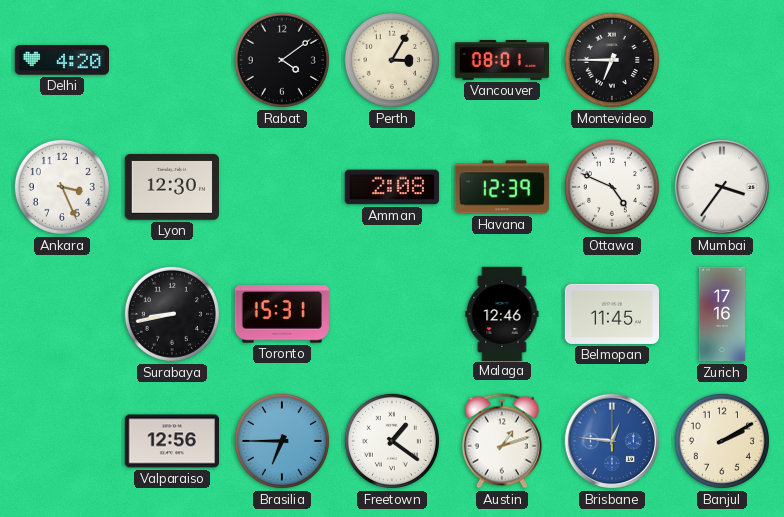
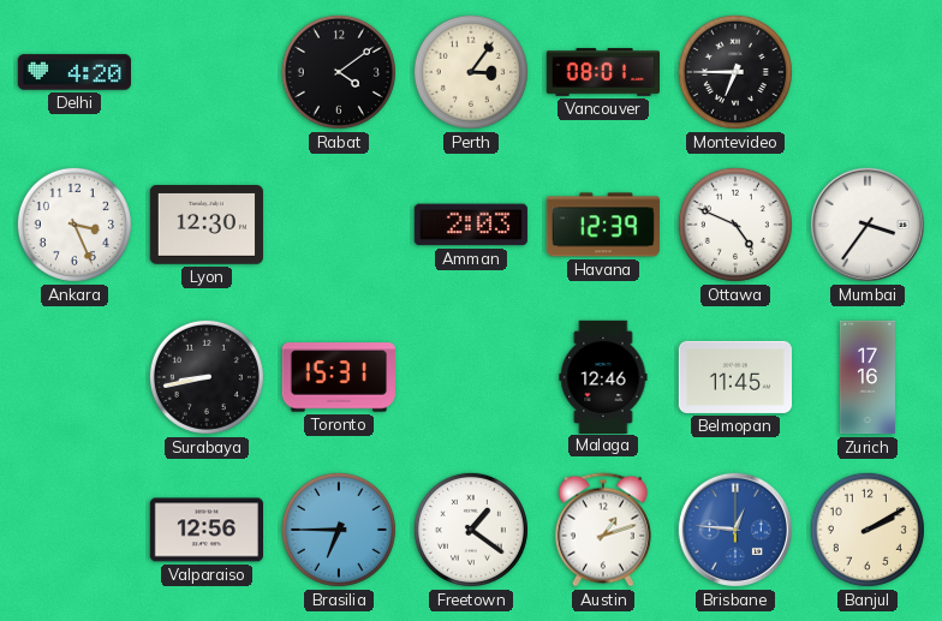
Perth: 3:05 -> 3:06
Amman: 2:08 -> 2:03
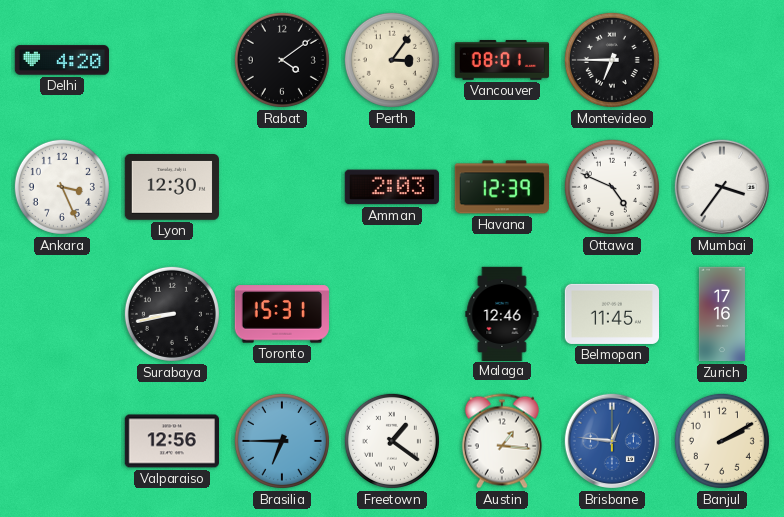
Austin: 1:12 -> 1:16
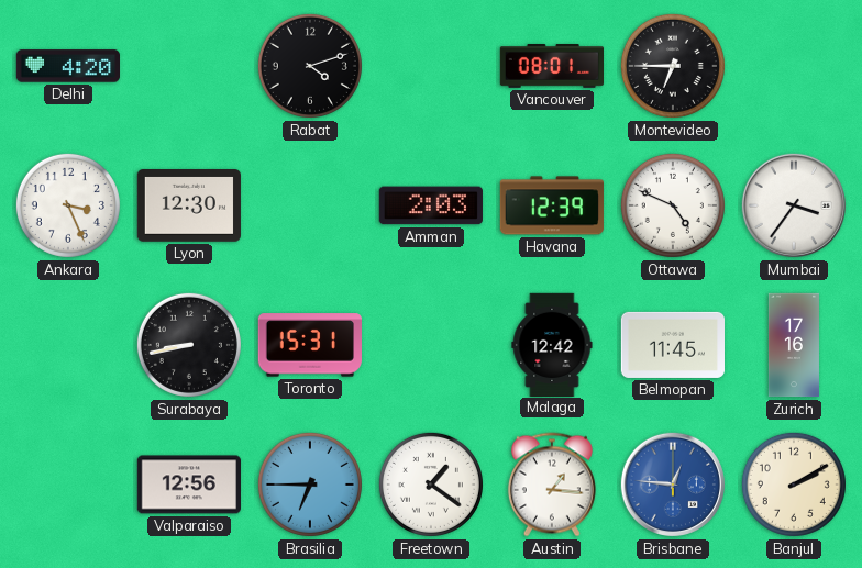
Rabat: 4:09 -> 4:12
Perth: 3:06 -> none
Malaga: 12:46 -> 12:42
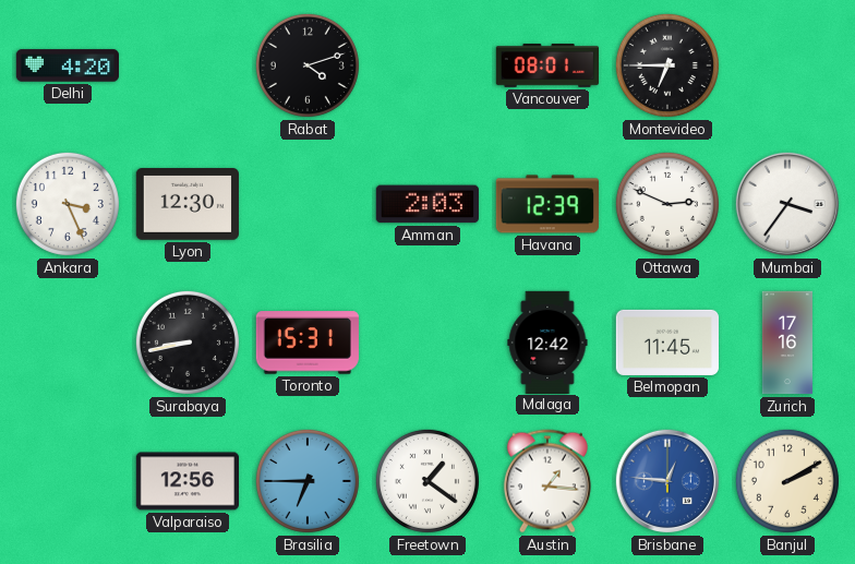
Ottawa: 4:49 -> 2:49
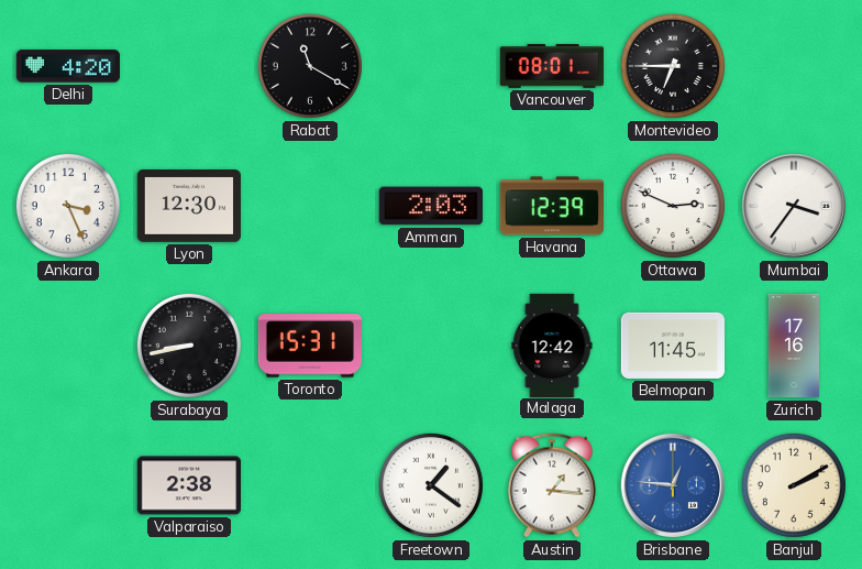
Rabat: 4:12 -> 11:20
Valparaiso: 12:56 -> 2:38
Brasilia: 6:45 -> none
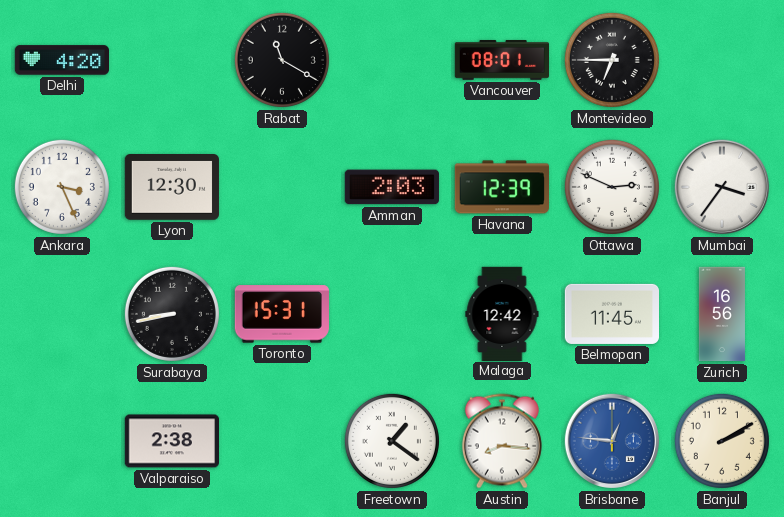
Zurich: 17:16 -> 16:56
Austin: 1:16 -> 8:16
